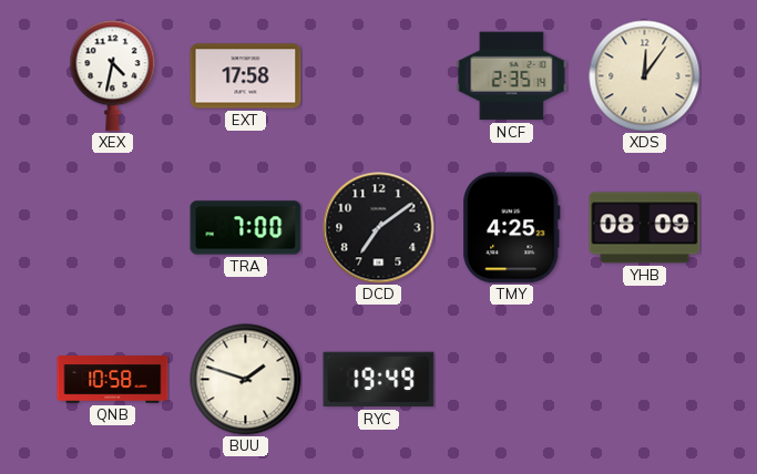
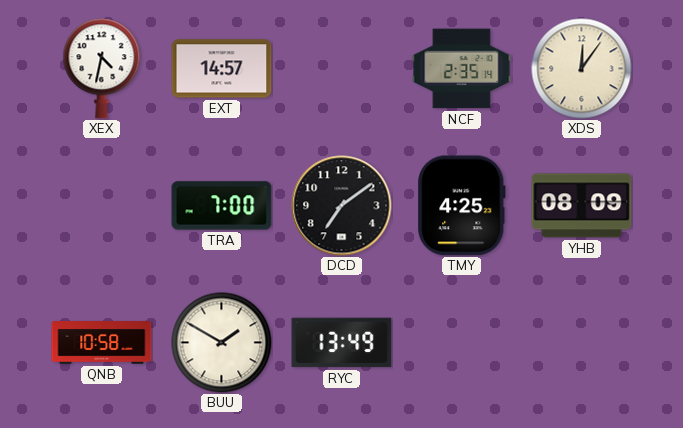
EXT: 17:58 -> 14:57
BUU: 1:48 -> 1:50
RYC: 19:49 -> 13:49
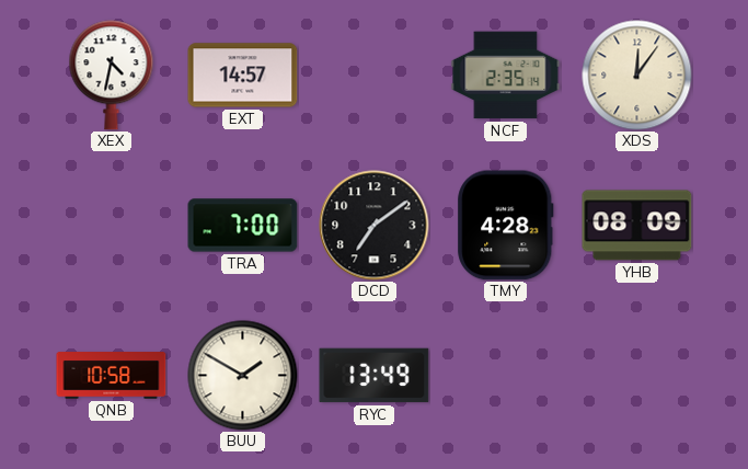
TMY: 4:25 -> 4:28
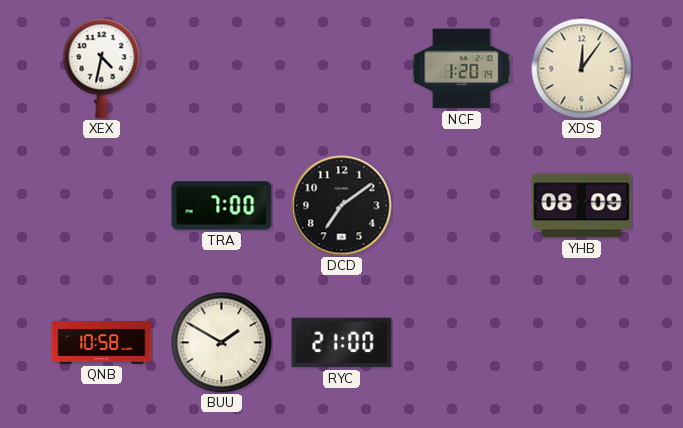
EXT: 14:57 -> none
NCF: 2:35 -> 1:20
TMY: 4:28 -> none
RYC: 13:49 -> 21:00
